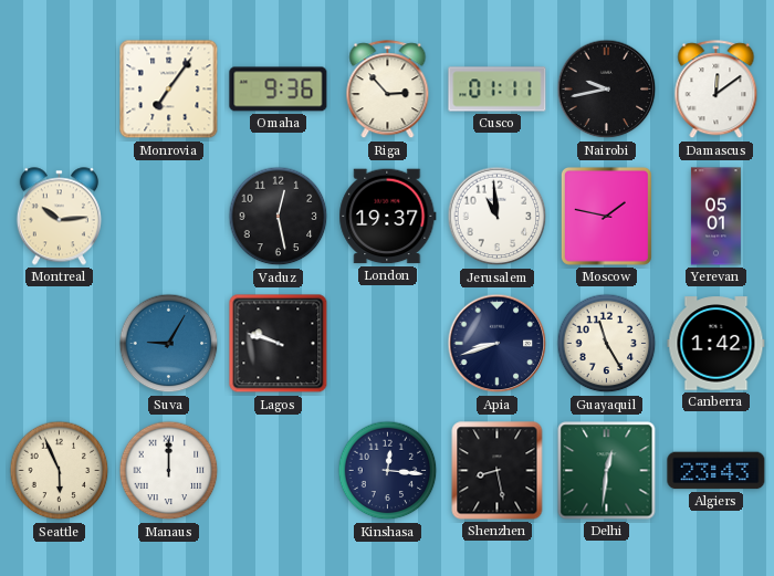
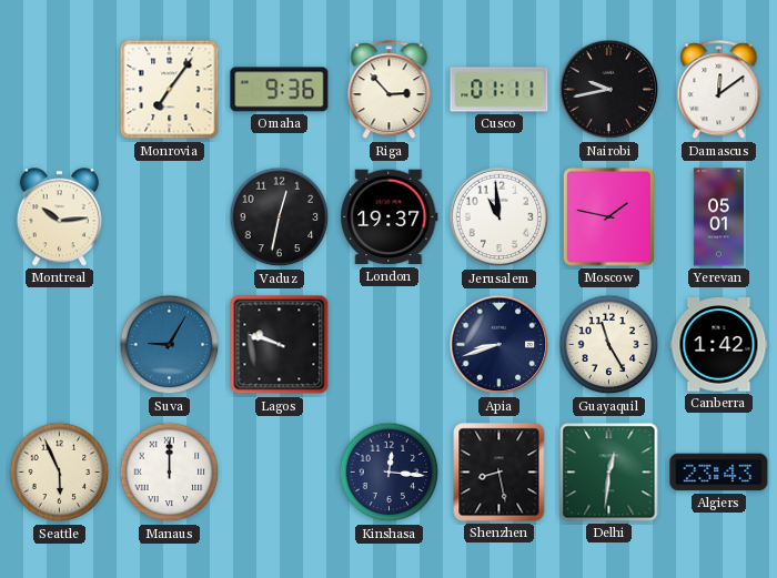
Vaduz: 12:28 -> 12:32
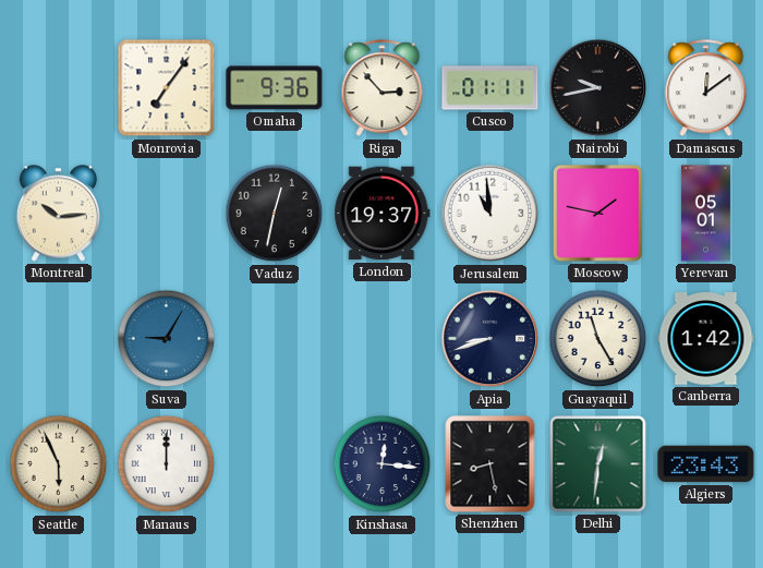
Lagos: 9:48 -> none
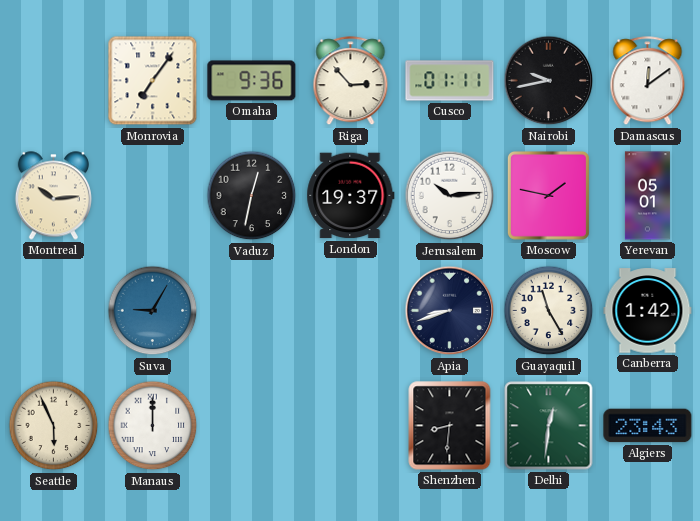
Jerusalem: 10:59 -> 10:14
Kinshasa: 12:16 -> none
Shenzhen: 8:28 -> 8:31
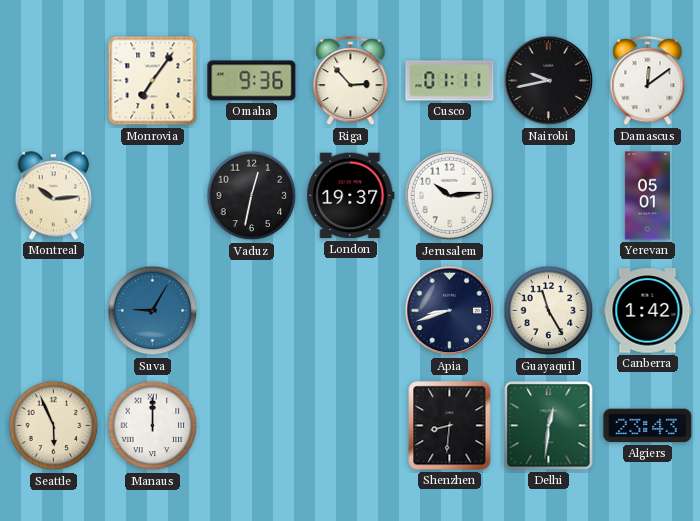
Moscow: 1:47 -> none
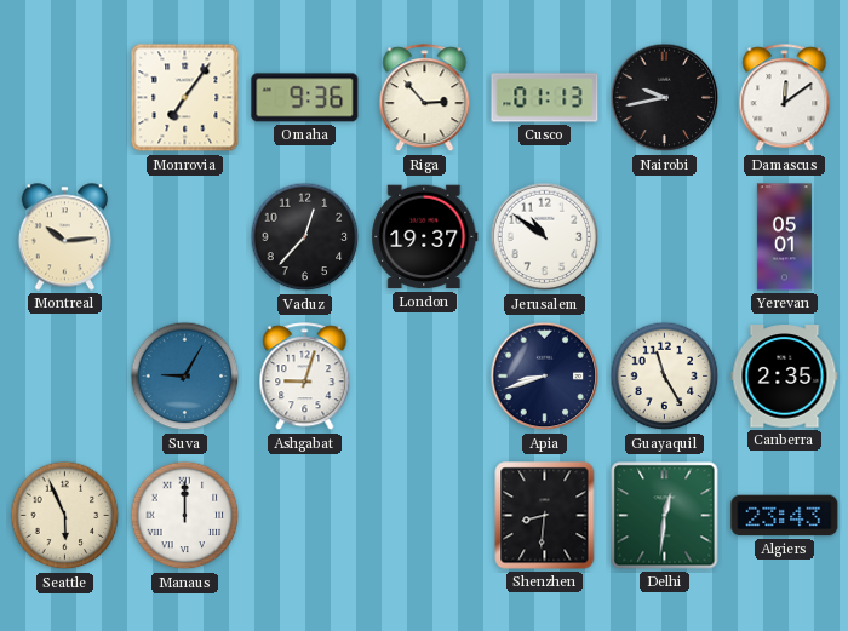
Cusco: 01:11 -> 01:13
Vaduz: 12:32 -> 12:37
Jerusalem: 10:14 -> 10:51
Ashgabat: none -> 9:03
Canberra: 1:42 -> 2:35
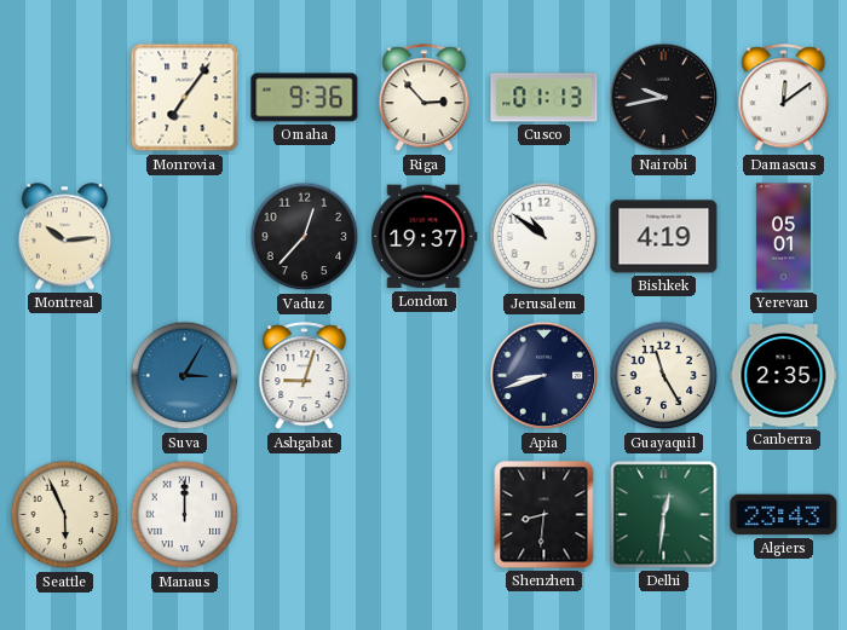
Bishkek: none -> 4:19
Suva: 9:05 -> 3:05
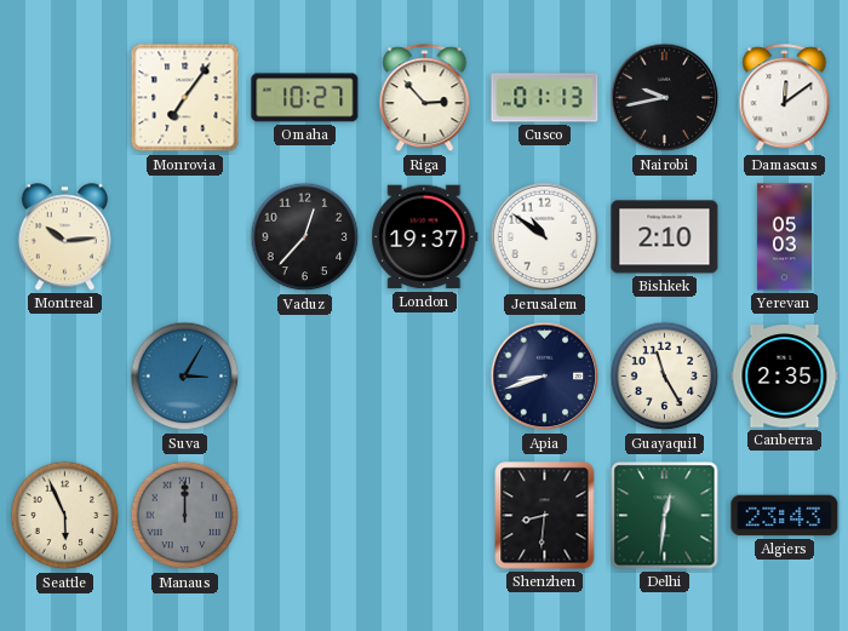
Omaha: 9:36 -> 10:27
Bishkek: 4:19 -> 2:10
Yerevan: 05:01 -> 05:03
Ashgabat: 9:03 -> none
Manaus dial: white -> grey
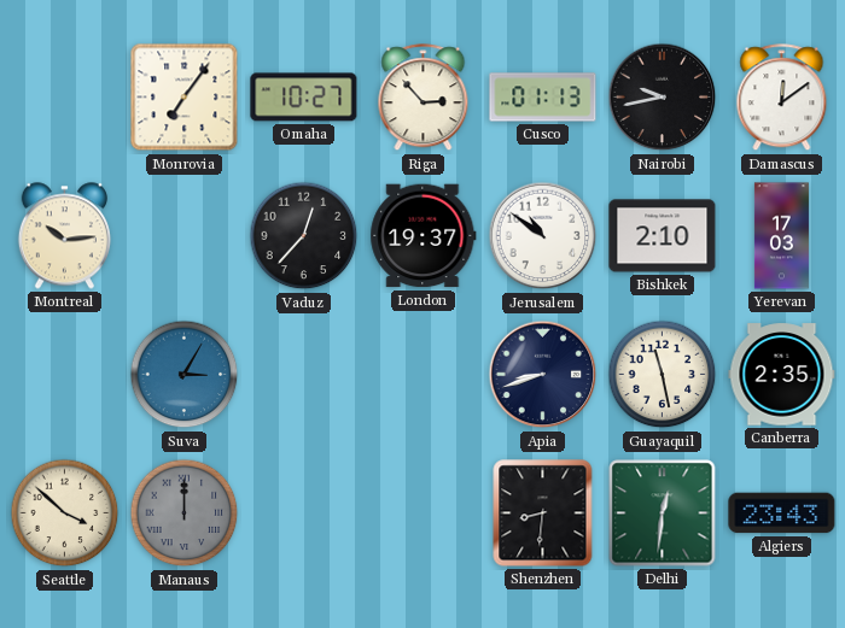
Yerevan: 05:03 -> 17:03
Guayaquil: 11:25 -> 11:28
Seattle: 5:56 -> 3:52
